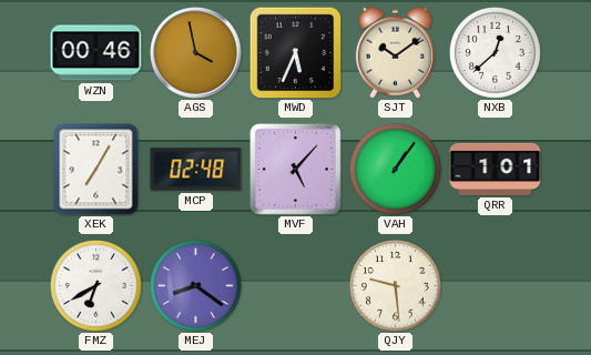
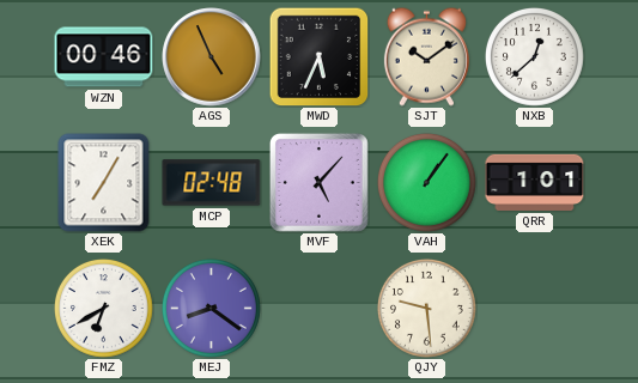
AGS: 3:58 -> 4:56
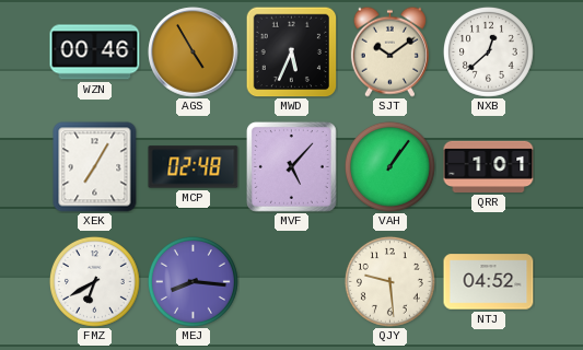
AGS: 4:56 -> 4:55
MEJ: 8:21 -> 8:16
NTJ: none -> 04:52
